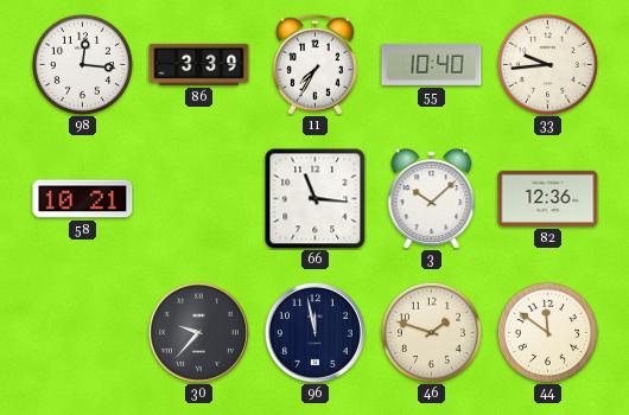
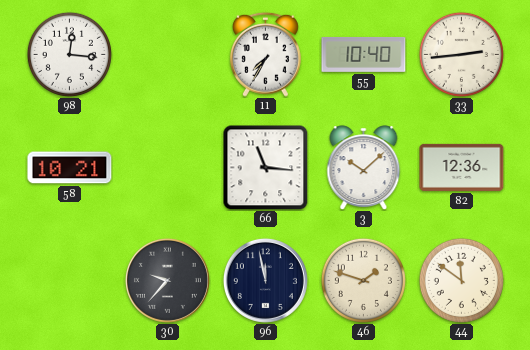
86: 3:39 -> none
33: 9:44 -> 2:44
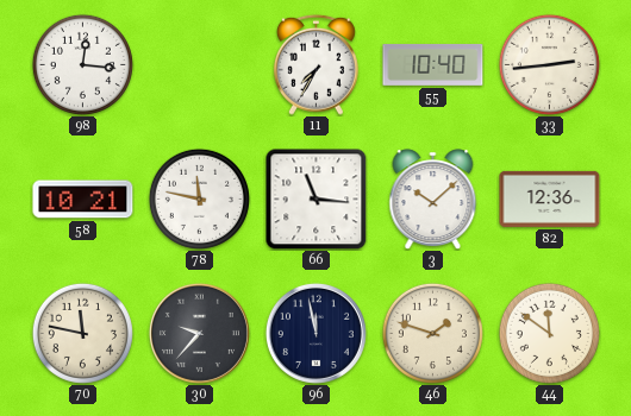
78: none -> 11:47
70: none -> 11:47
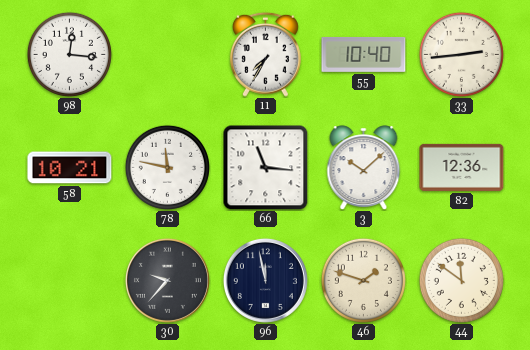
70: 11:47 -> none
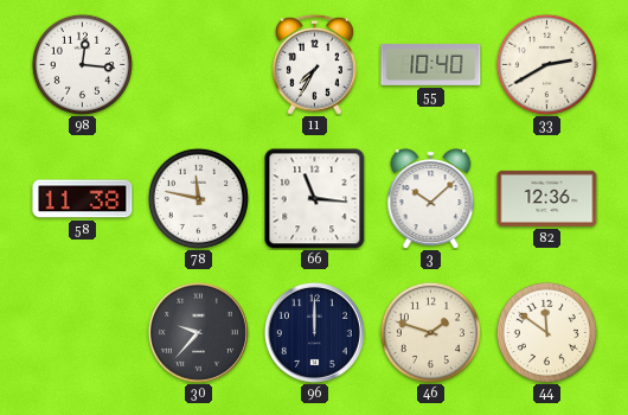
33: 2:44 -> 2:40
58: 10:21 -> 11:38
96: 11:58 -> 12:00
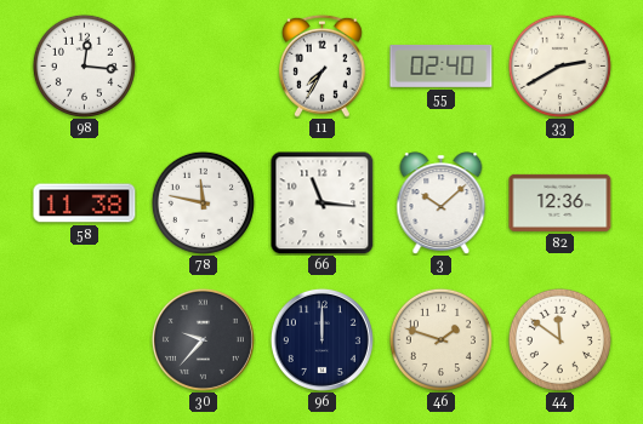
55: 10:40 -> 02:40
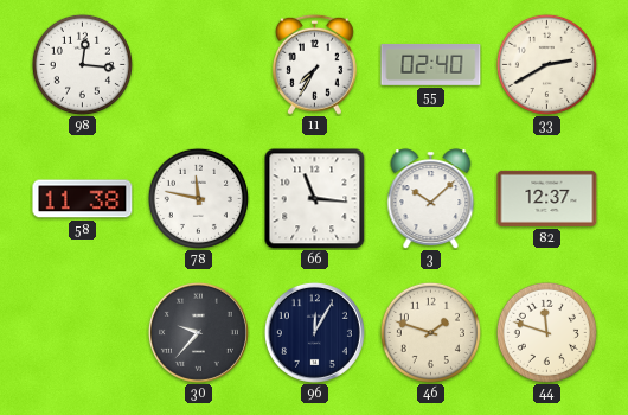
82: 12:36 -> 12:37
96: 12:00 -> 12:05
44: 11:51 -> 11:48
